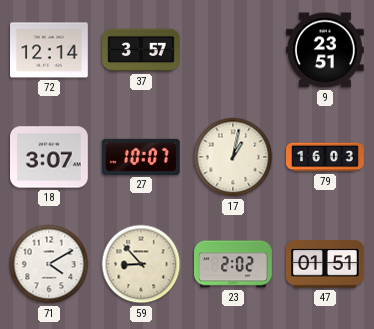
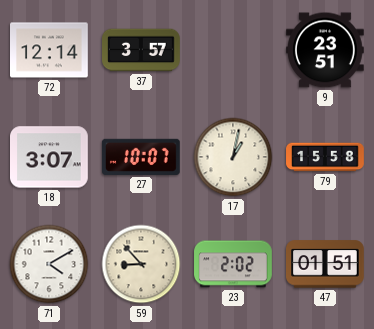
79: 16:03 -> 15:58
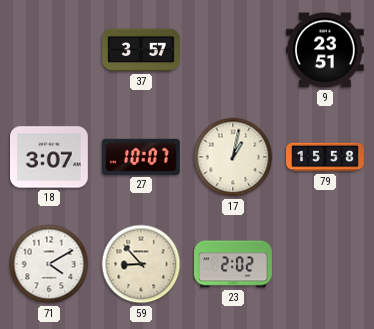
72: 12:14 -> none
47: 01:51 -> none
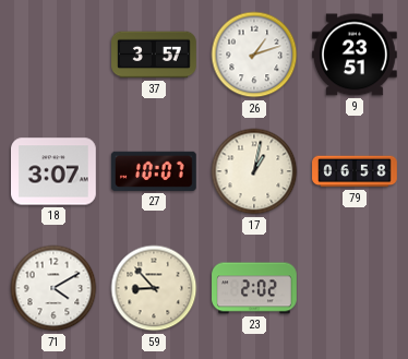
26: none -> 1:12
79: 15:58 -> 06:58
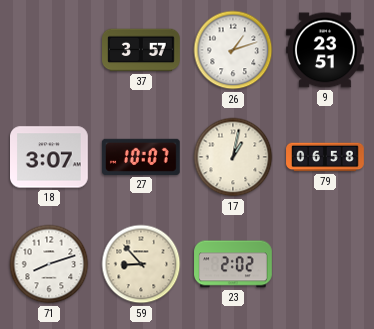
71: 4:10 -> 8:12
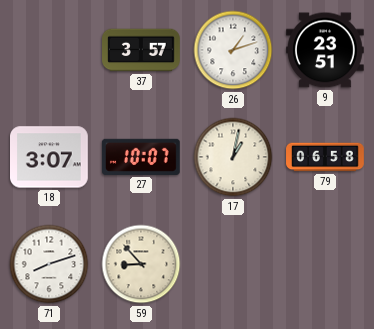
23: 2:02 -> none
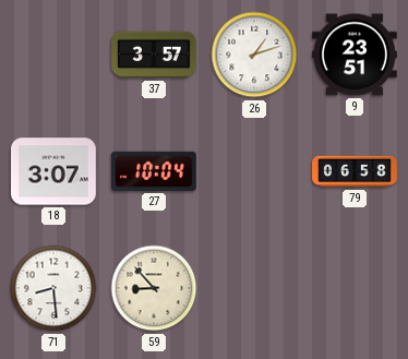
27: 10:07 -> 10:04
17: 1:02 -> none
71: 8:12 -> 8:29
